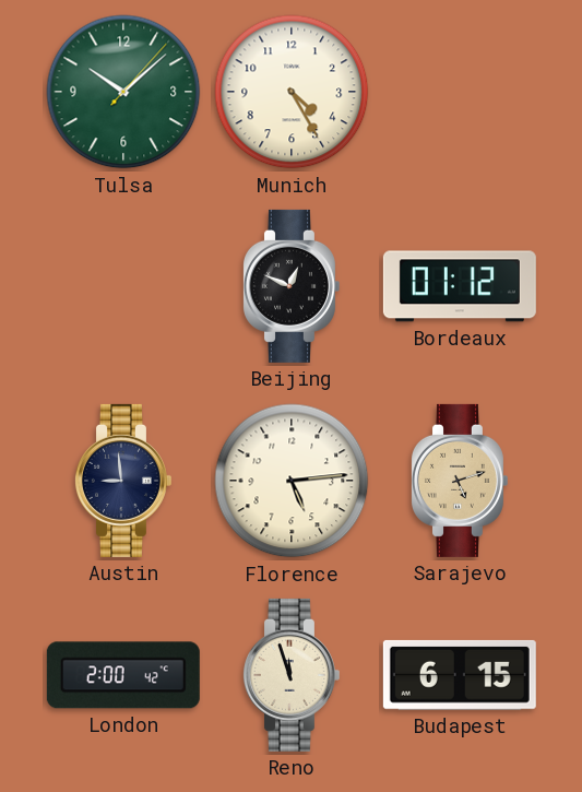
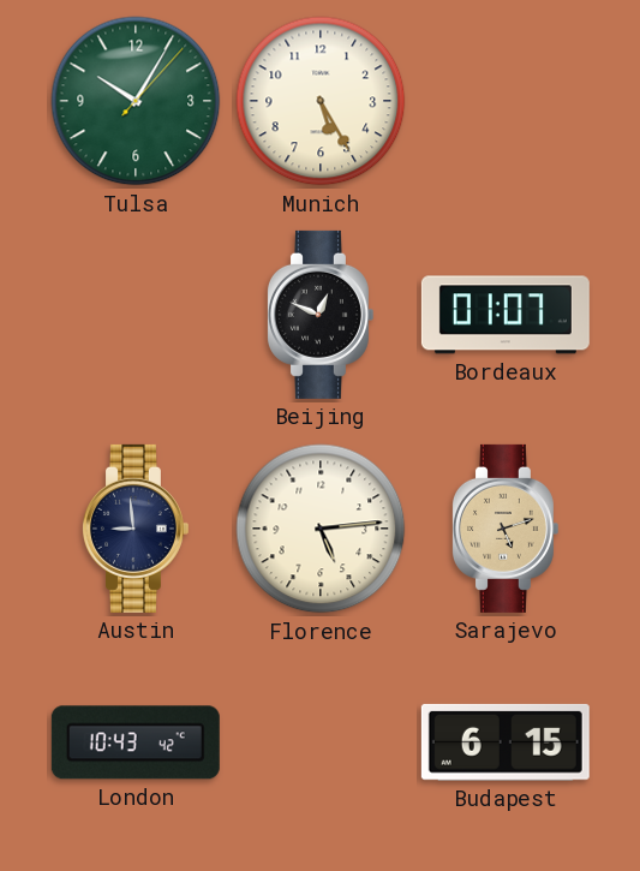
Tulsa: 10:08 -> 10:05
Munich: 4:25 -> 5:25
Bordeaux: 01:12 -> 01:07
London: 2:00 -> 10:43
Reno: 11:57 -> none
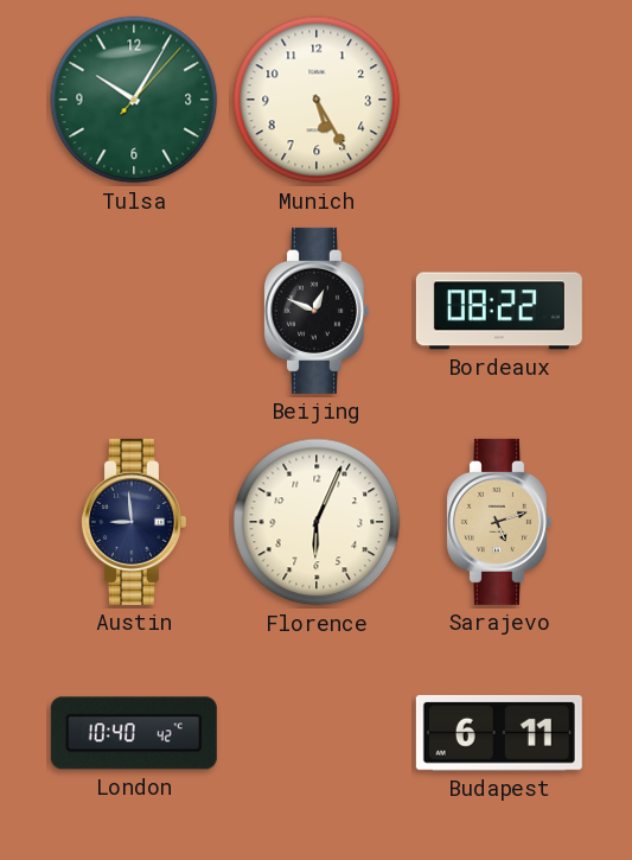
Bordeaux: 01:07 -> 08:22
Florence: 5:14 -> 6:04
London: 10:43 -> 10:40
Budapest: 6:15 -> 6:11
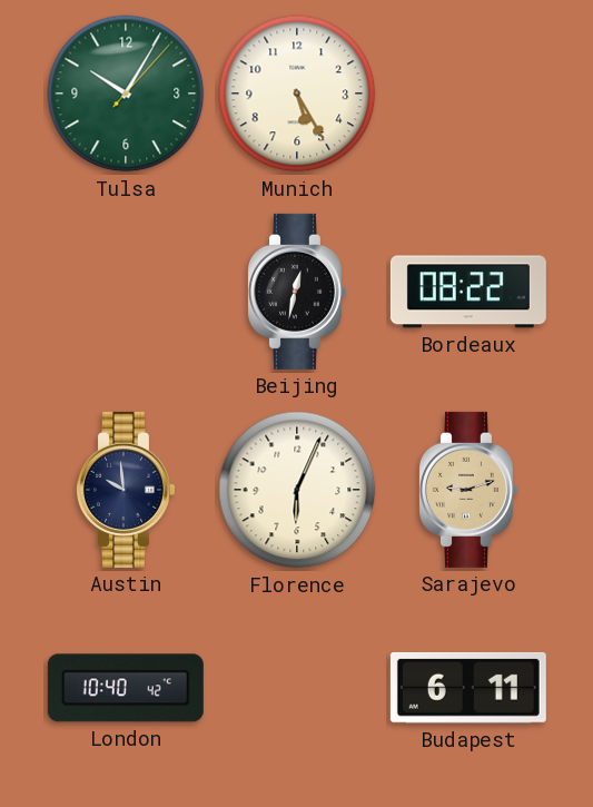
Beijing: 12:49 -> 12:32
Austin: 8:59 -> 9:59
Sarajevo: 5:12 -> 9:12
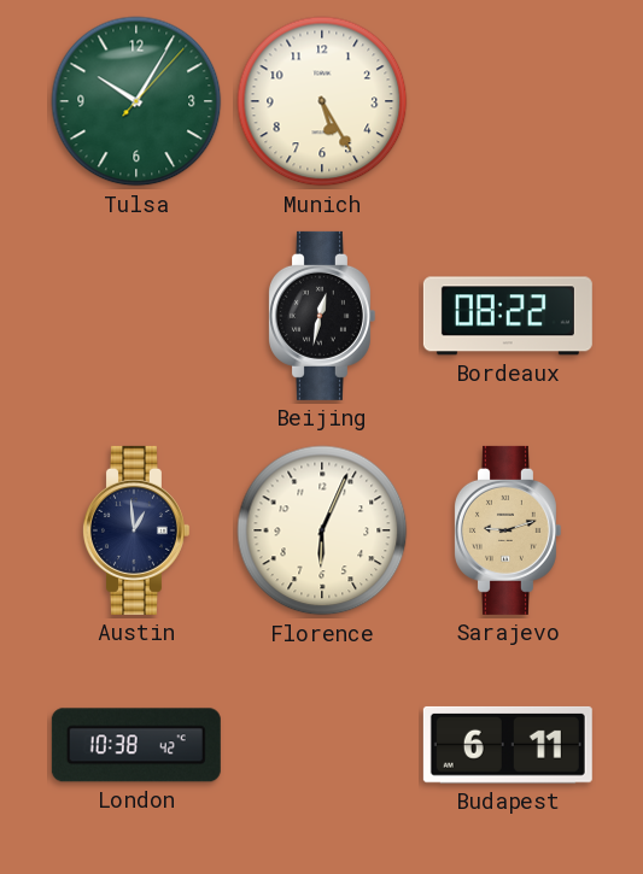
Austin: 9:59 -> 12:59
London: 10:40 -> 10:38
